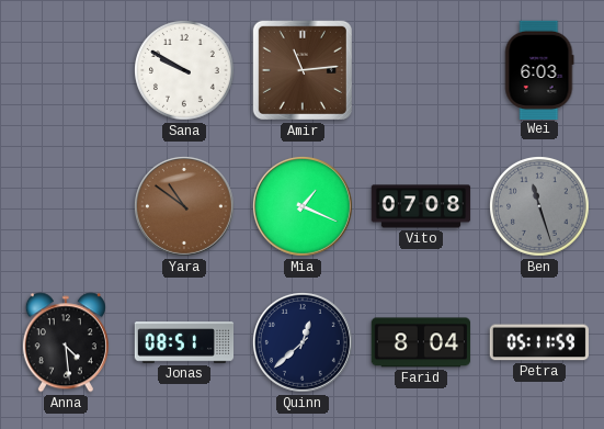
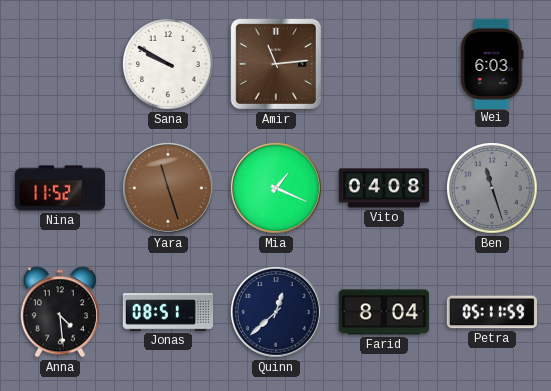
Nina: none -> 11:52
Yara: 10:51 -> 11:27
Vito: 07:08 -> 04:08
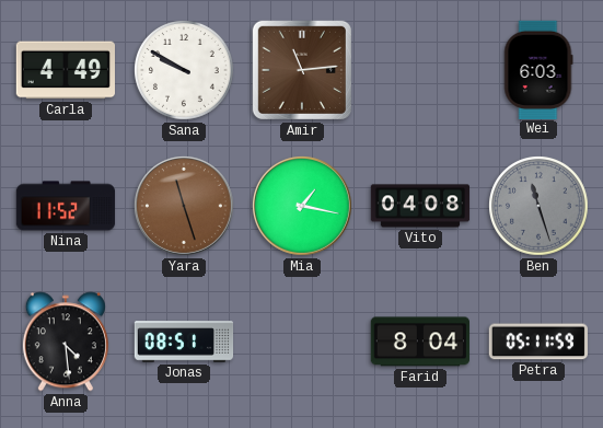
Carla: none -> 4:49
Mia: 1:19 -> 1:17
Quinn: 12:38 -> none
